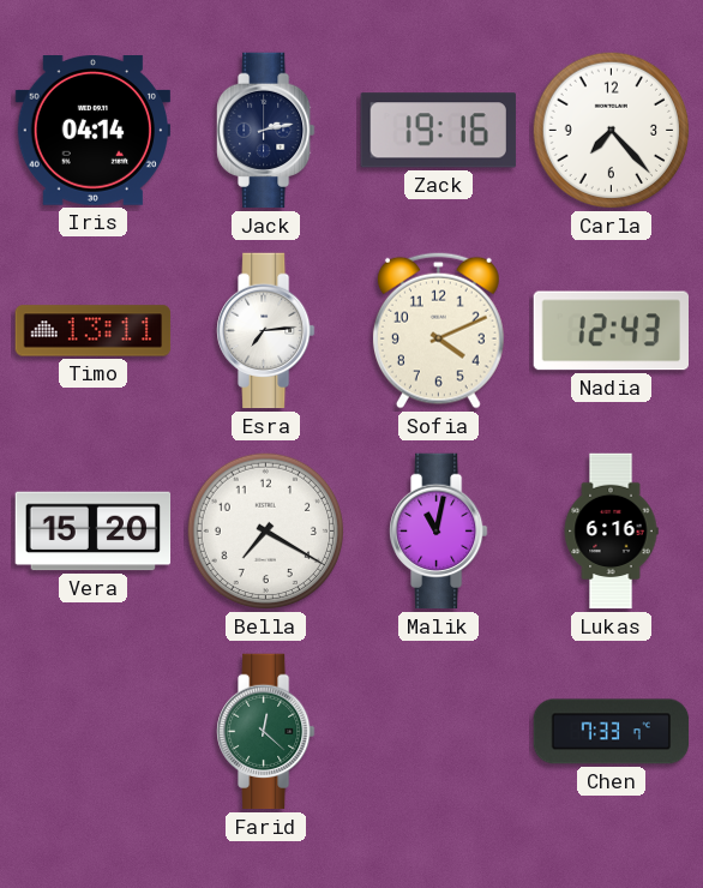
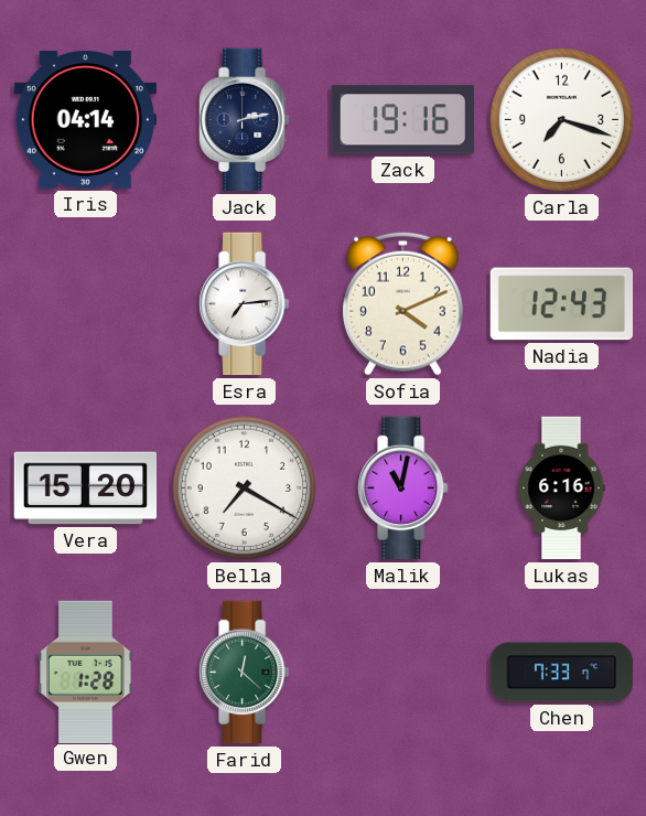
Carla: 7:23 -> 7:18
Timo: 13:11 -> none
Gwen: none -> 1:28
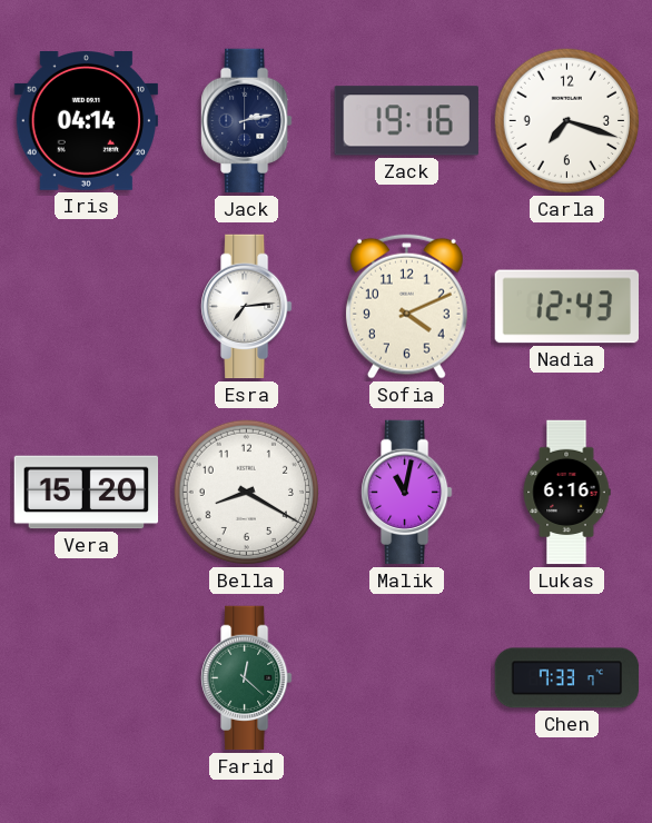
Bella: 7:20 -> 8:20
Gwen: 1:28 -> none
